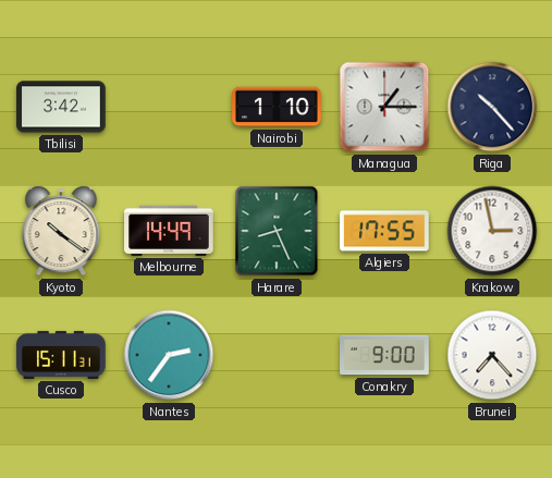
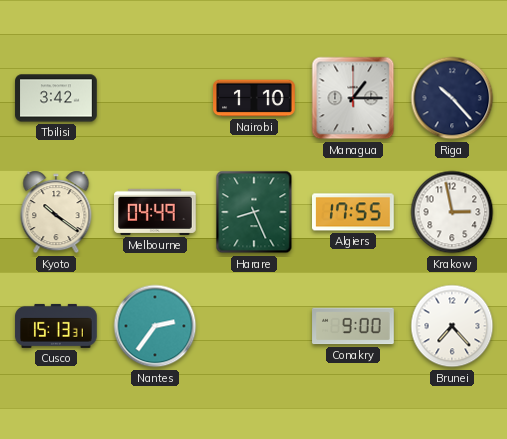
Melbourne: 14:49 -> 04:49
Cusco: 15:11 -> 15:13
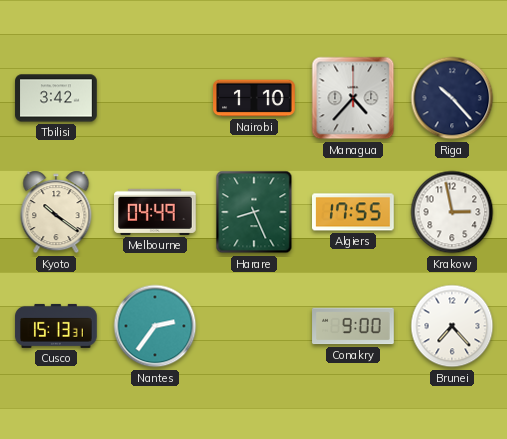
Managua: 1:15 -> 4:37
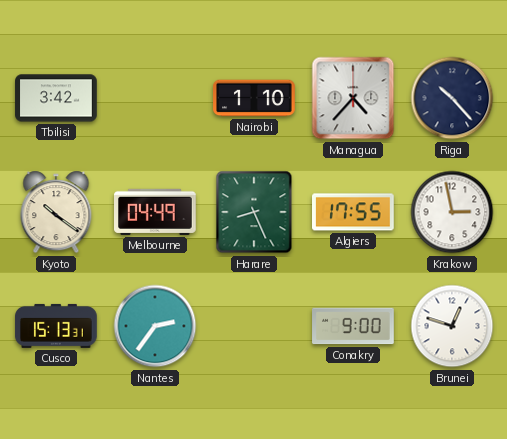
Brunei: 7:23 -> 12:48
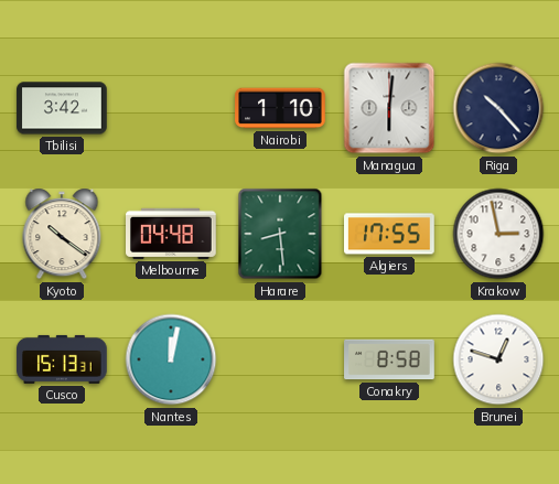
Managua: 4:37 -> 6:01
Melbourne: 04:49 -> 04:48
Harare: 8:26 -> 8:29
Nantes: 2:36 -> 12:02
Conakry: 9:00 -> 8:58
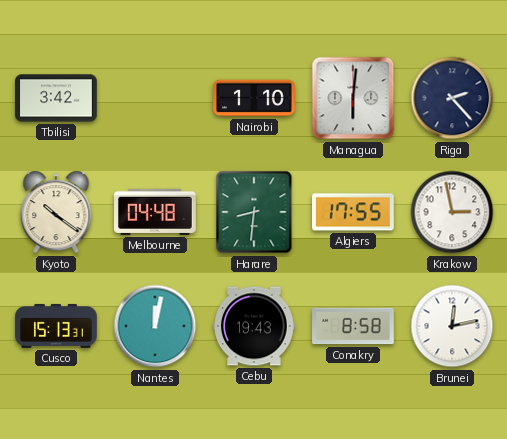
Riga: 10:23 -> 2:23
Harare: 8:29 -> 8:31
Cebu: none -> 19:43
Brunei: 12:48 -> 12:13
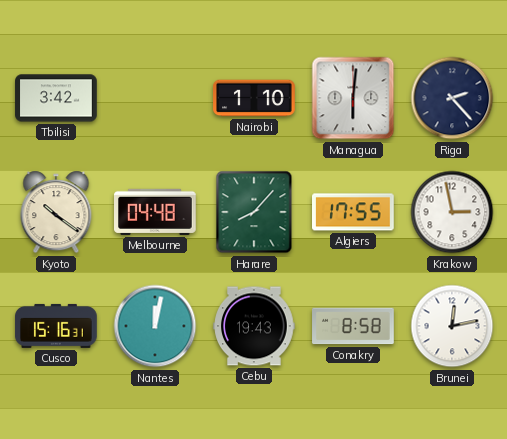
Harare: 8:31 -> 8:07
Cusco: 15:13 -> 15:16
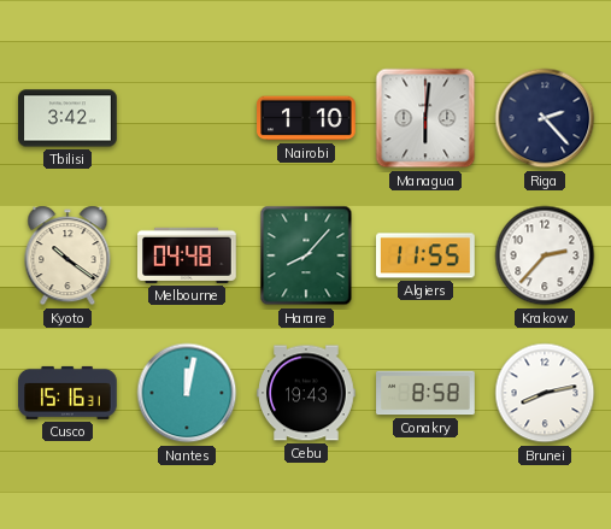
Algiers: 17:55 -> 11:55
Krakow: 2:58 -> 2:37
Brunei: 12:13 -> 8:13
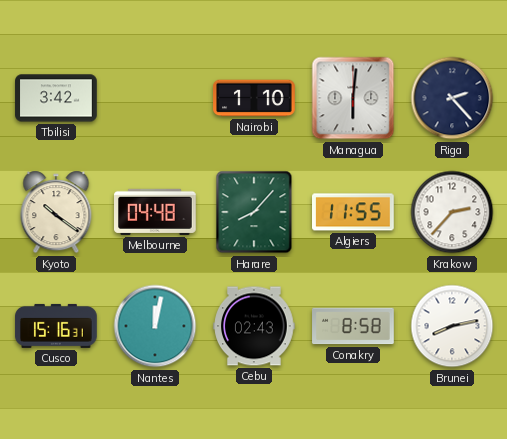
Cebu: 19:43 -> 02:43
